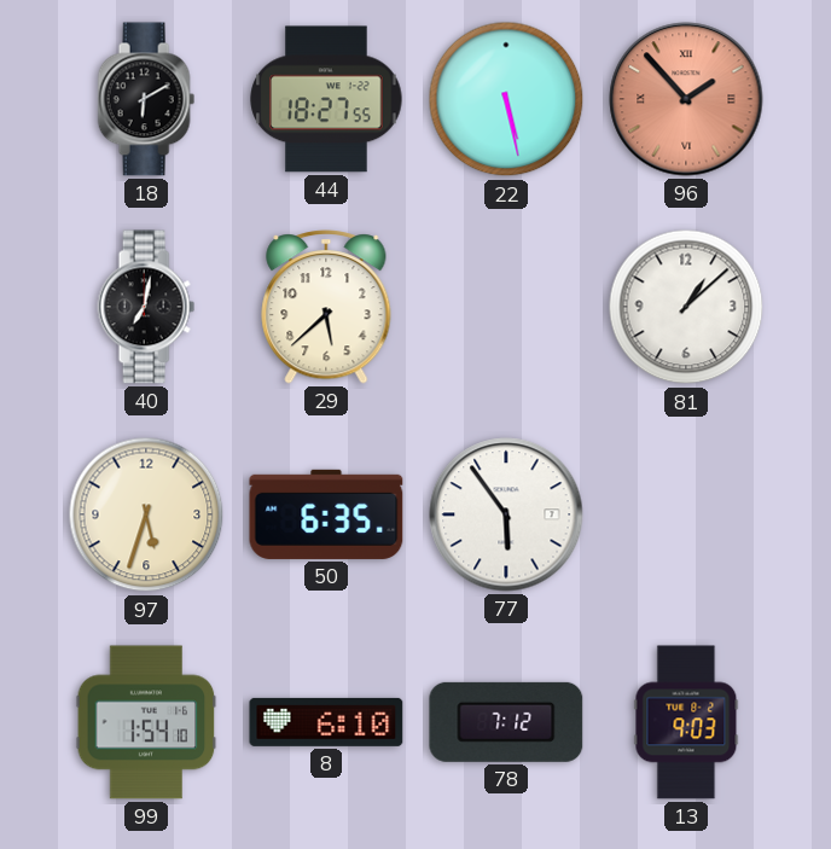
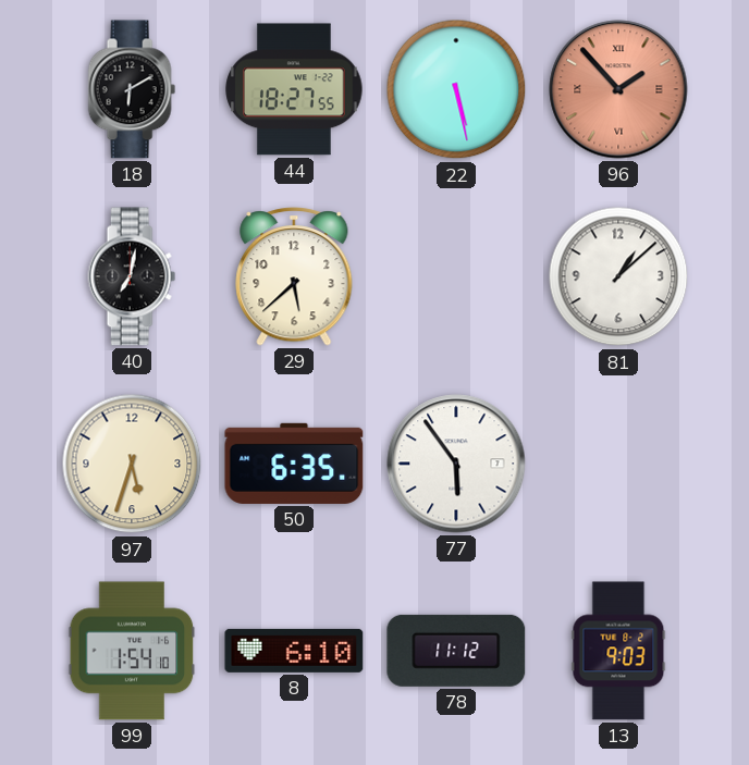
78: 7:12 -> 11:12
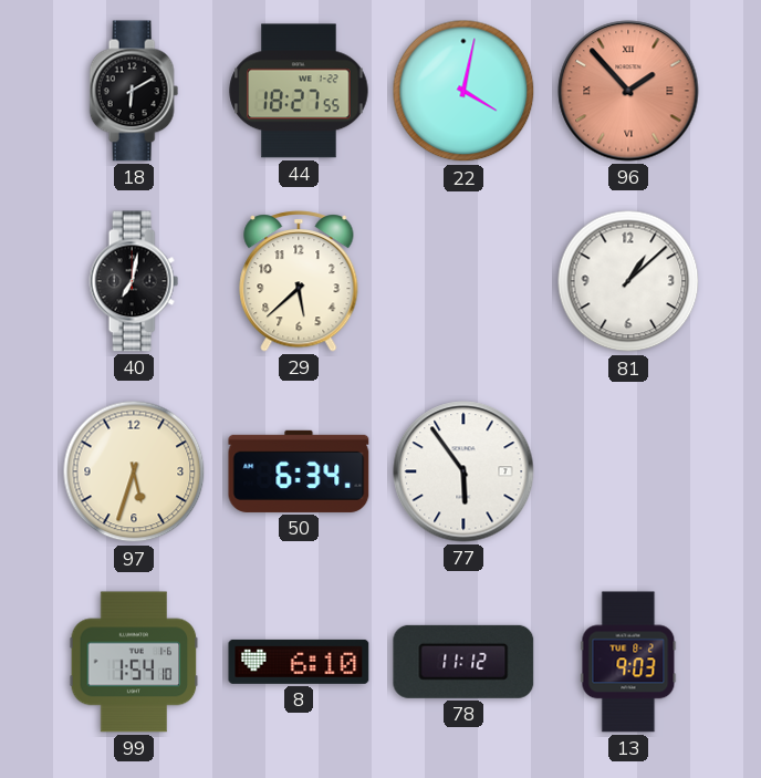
22: 5:28 -> 4:02
50: 6:35 -> 6:34
